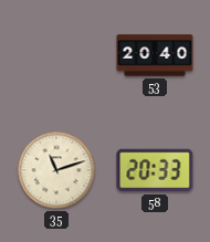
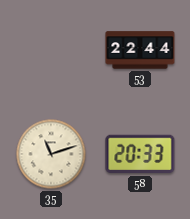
53: 20:40 -> 22:44
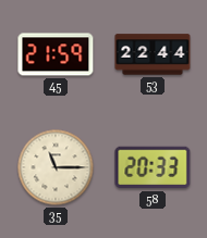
45: none -> 21:59
35: 11:12 -> 11:15
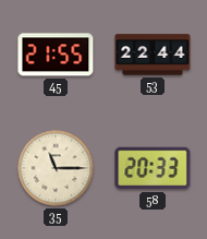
45: 21:59 -> 21:55
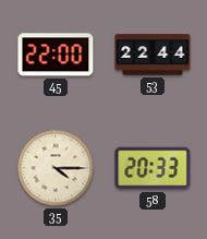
45: 21:55 -> 22:00
35: 11:15 -> 4:15
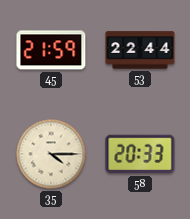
45: 22:00 -> 21:59
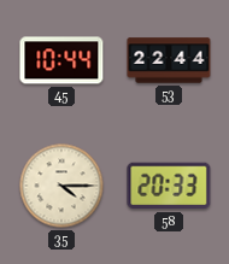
45: 21:59 -> 10:44
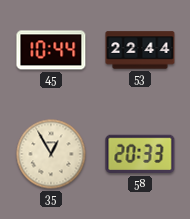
35: 4:15 -> 12:55
